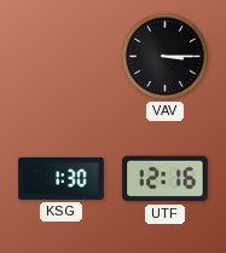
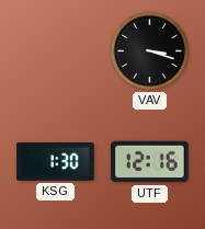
VAV: 3:15 -> 3:18
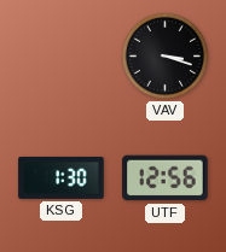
UTF: 12:16 -> 12:56
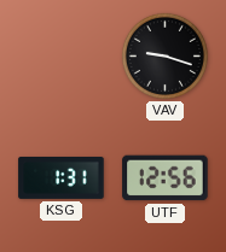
VAV: 3:18 -> 9:18
KSG: 1:30 -> 1:31
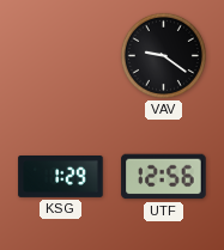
VAV: 9:18 -> 9:21
KSG: 1:31 -> 1:29
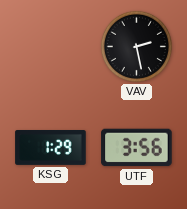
VAV: 9:21 -> 2:28
UTF: 12:56 -> 3:56
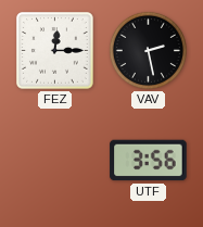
FEZ: none -> 12:15
KSG: 1:29 -> none
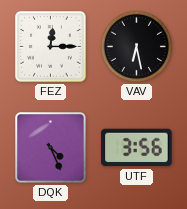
VAV: 2:28 -> 6:28
DQK: none -> 4:26
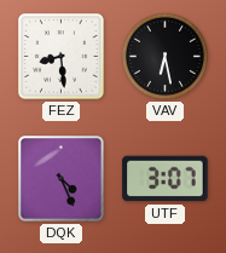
FEZ: 12:15 -> 8:29
UTF: 3:56 -> 3:07
